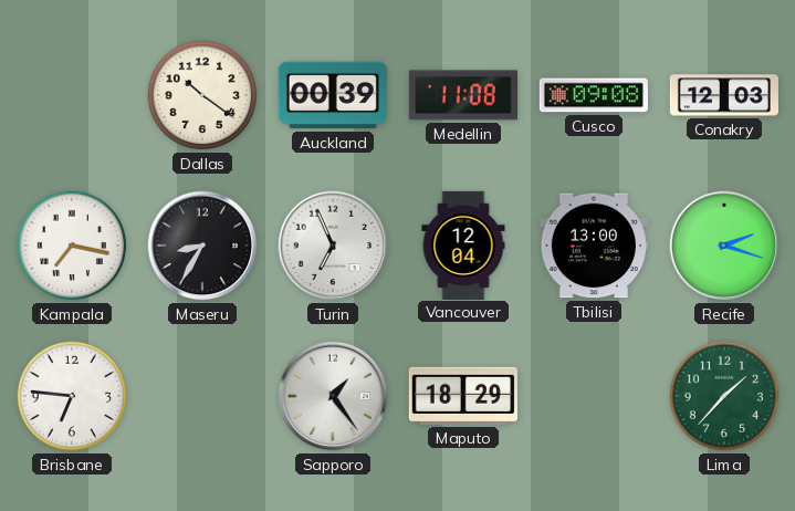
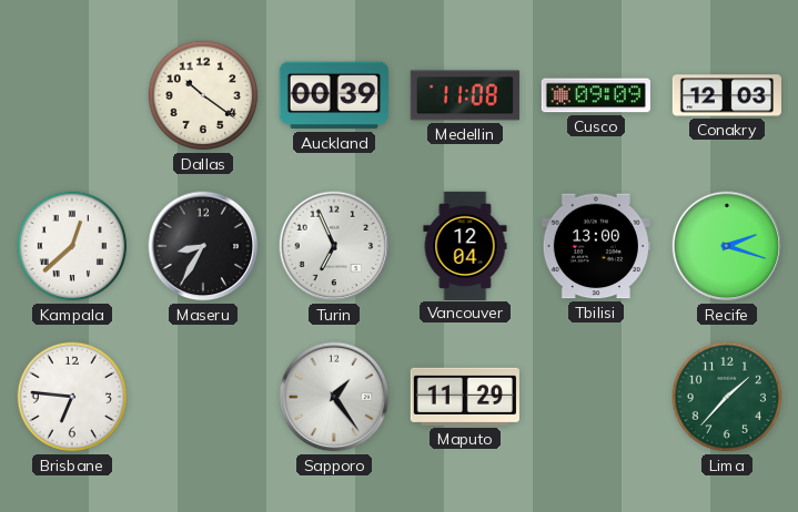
Cusco: 09:08 -> 09:09
Kampala: 7:17 -> 12:38
Maputo: 18:29 -> 11:29
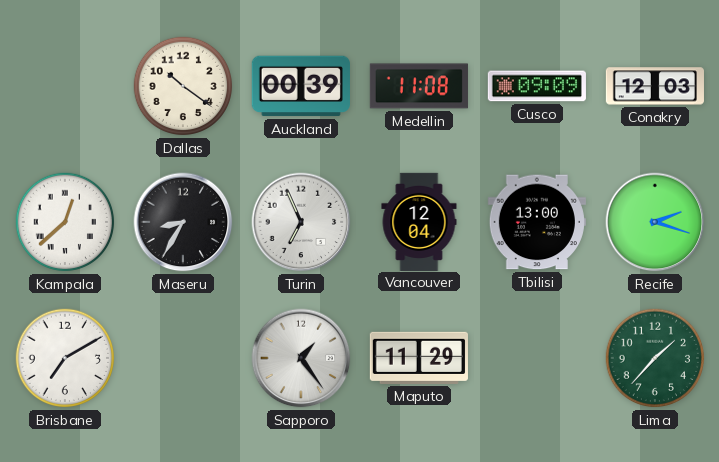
Brisbane: 6:46 -> 7:10
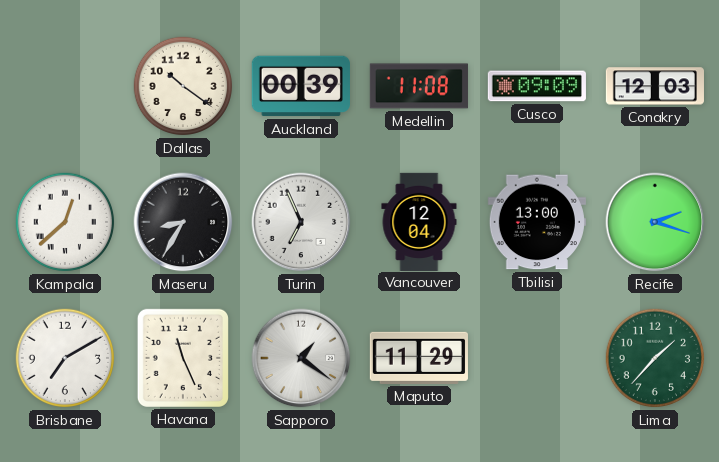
Havana: none -> 11:26
Sapporo: 1:24 -> 1:21
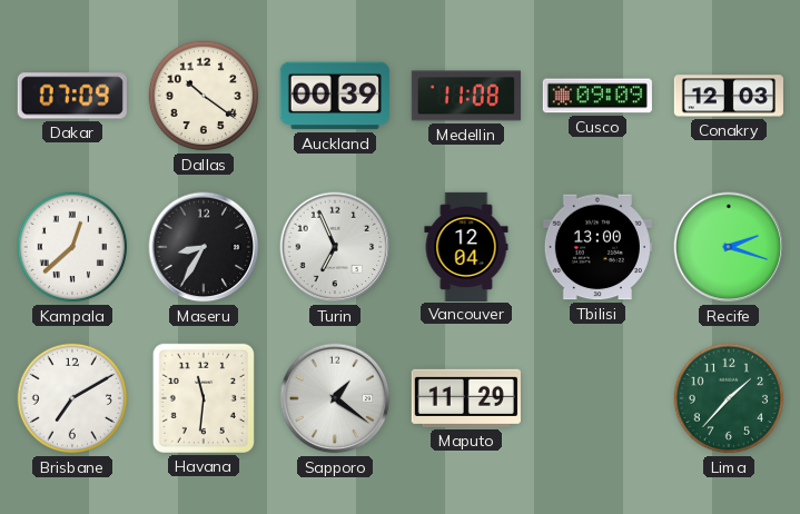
Dakar: none -> 07:09
Havana: 11:26 -> 11:31
